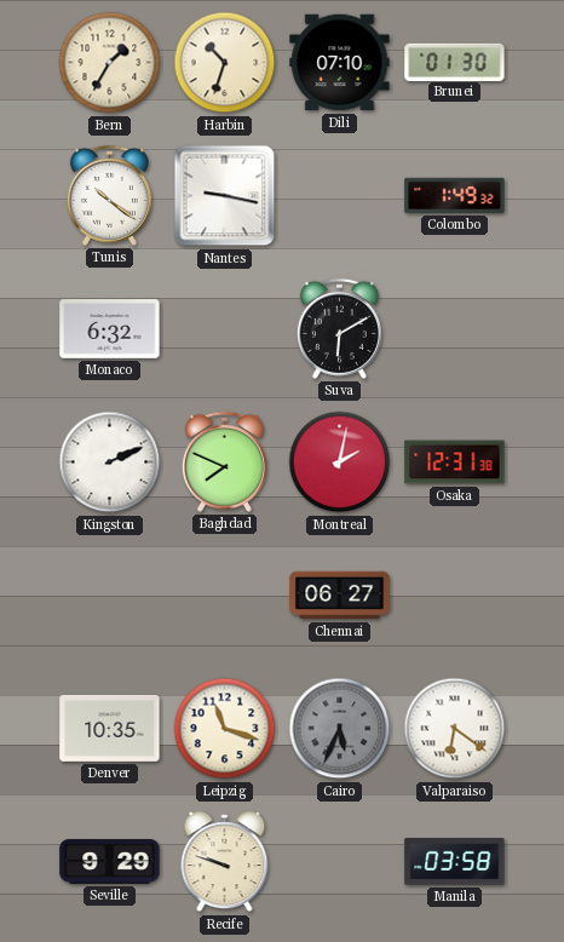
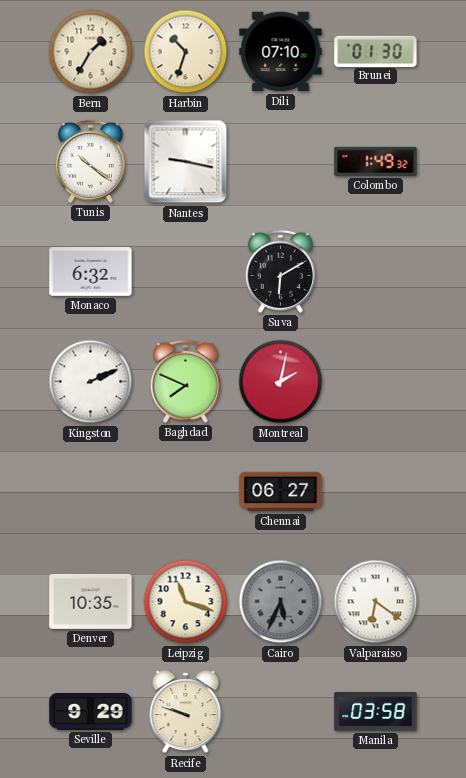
Osaka: 12:31 -> none
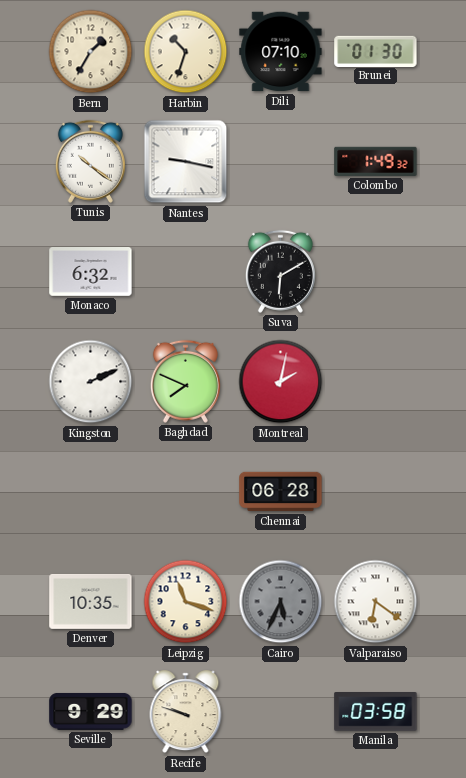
Chennai: 06:27 -> 06:28
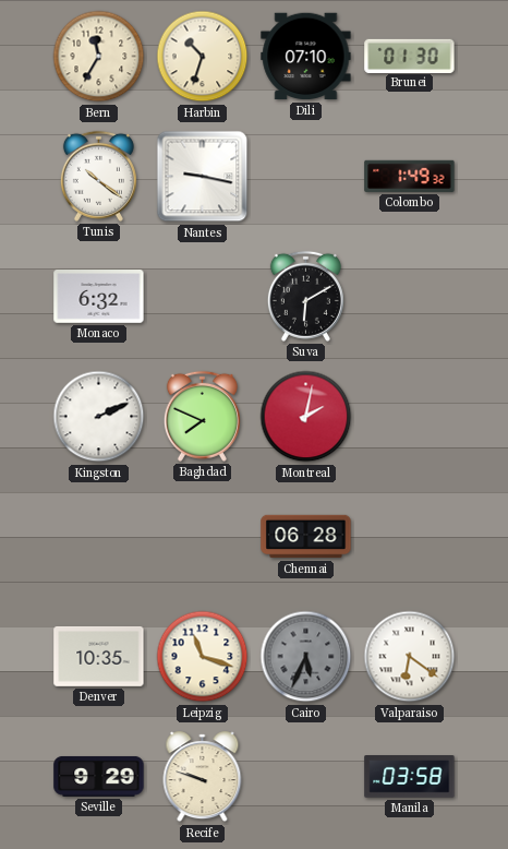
Bern: 1:35 -> 11:35
